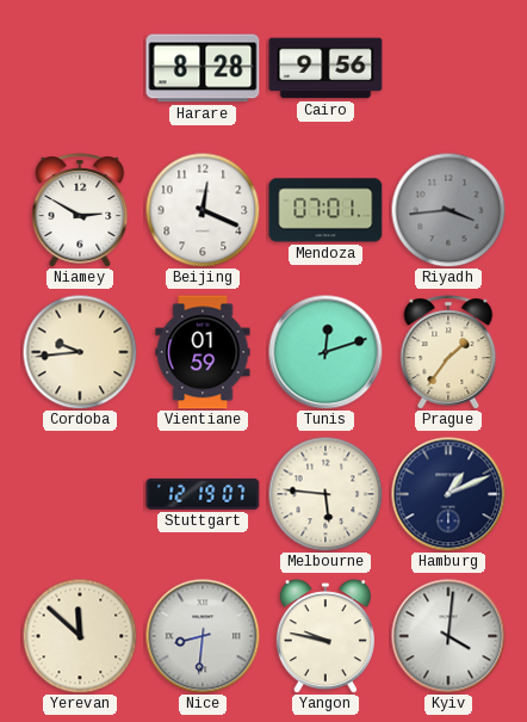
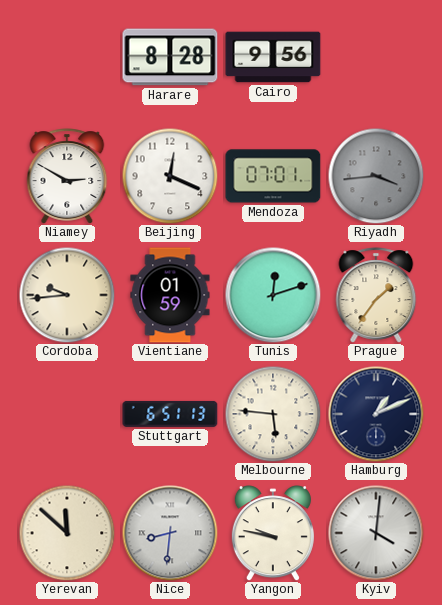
Stuttgart: 12:19 -> 6:51
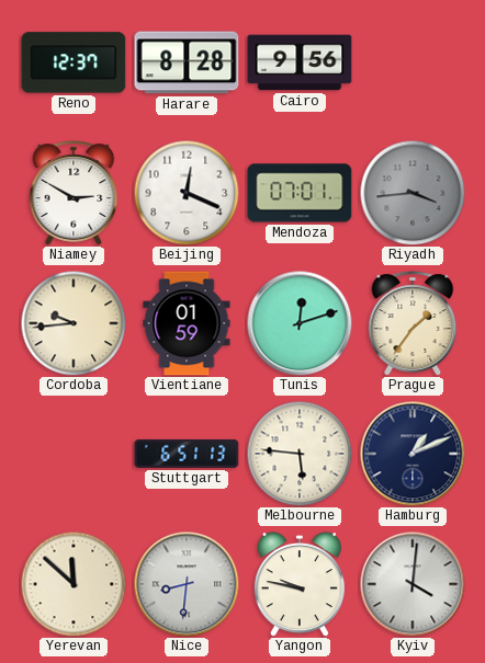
Reno: none -> 12:37
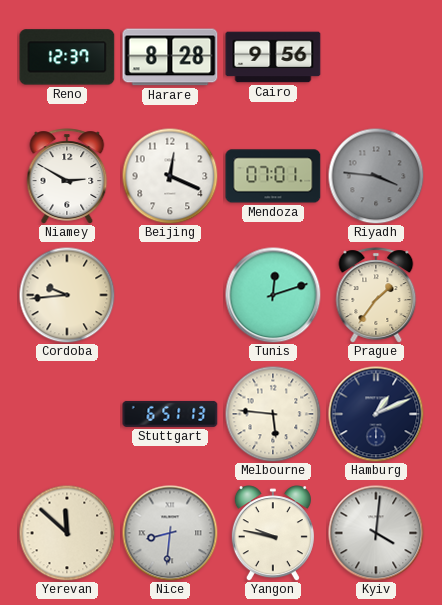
Riyadh: 3:44 -> 3:46
Vientiane: 01:59 -> none
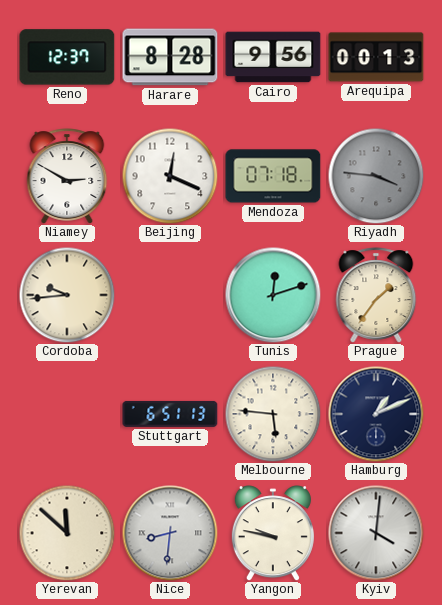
Arequipa: none -> 00:13
Mendoza: 07:01 -> 07:18
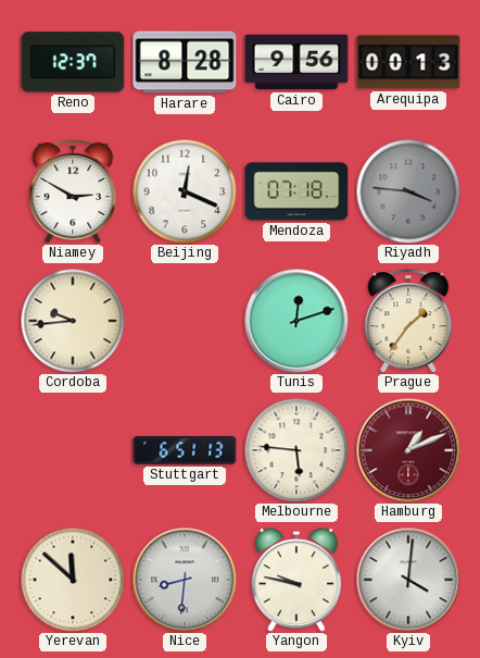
Hamburg dial: navy -> burgundy
